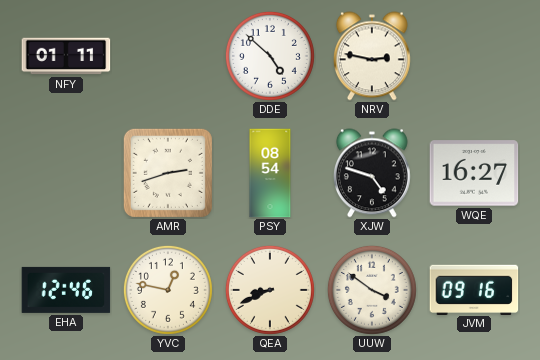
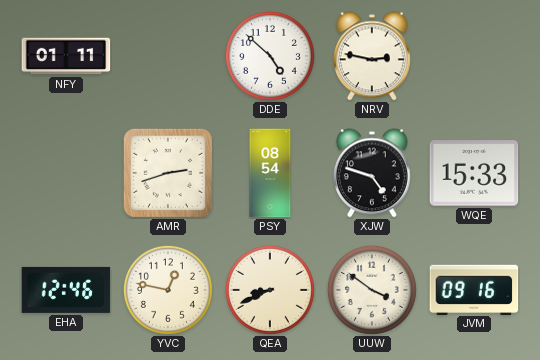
WQE: 16:27 -> 15:33
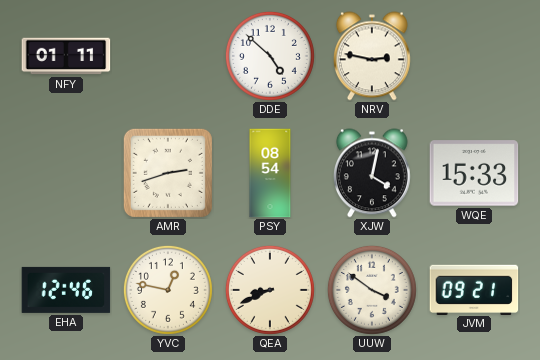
XJW: 4:48 -> 4:02
JVM: 09:16 -> 09:21
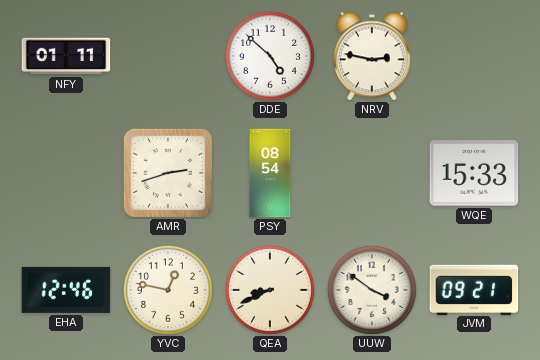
XJW: 4:02 -> none
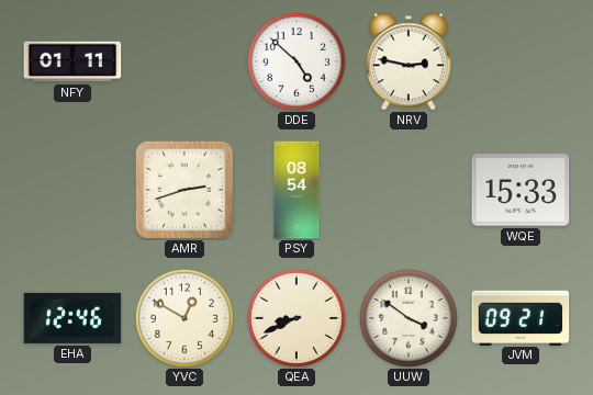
YVC: 12:47 -> 12:50
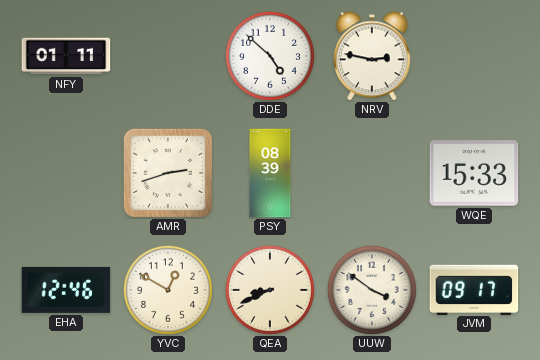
PSY: 08:54 -> 08:39
JVM: 09:21 -> 09:17
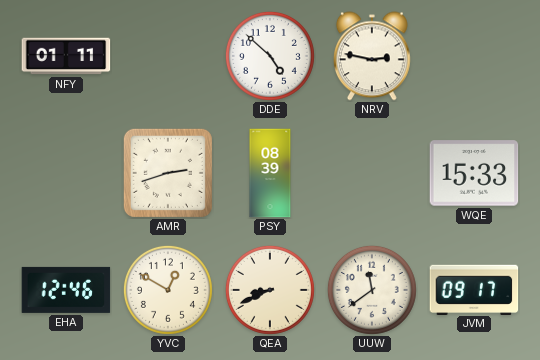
UUW: 3:51 -> 11:39
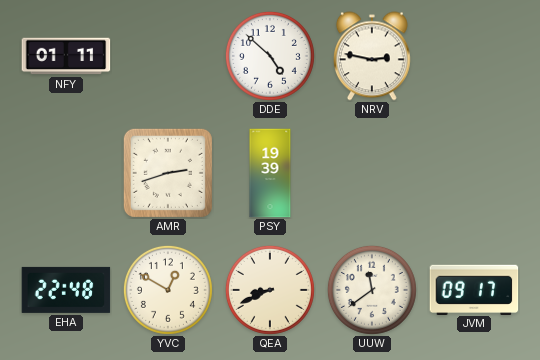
PSY: 08:39 -> 19:39
WQE: 15:33 -> none
EHA: 12:46 -> 22:48
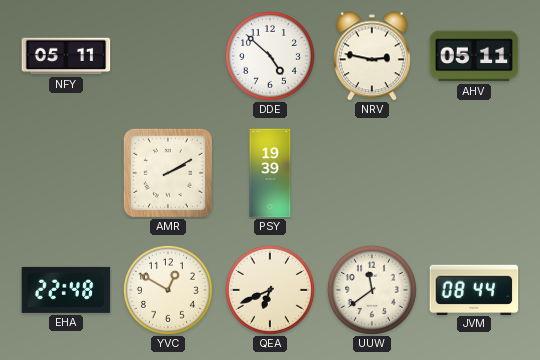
NFY: 01:11 -> 05:11
AHV: none -> 05:11
AMR: 2:42 -> 2:10
QEA: 8:41 -> 6:41
JVM: 09:17 -> 08:44
